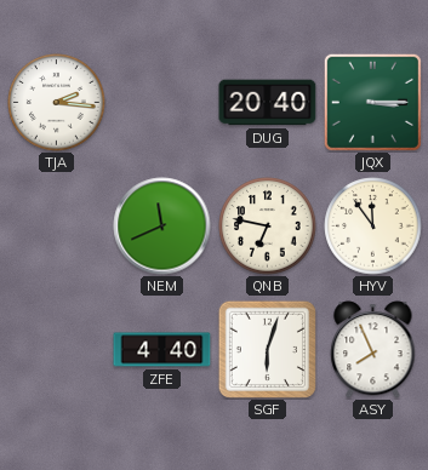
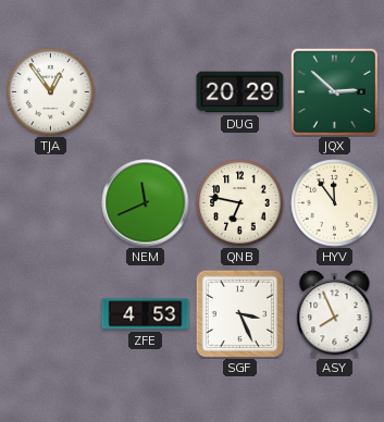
TJA: 2:16 -> 12:54
DUG: 20:40 -> 20:29
JQX: 3:15 -> 2:52
ZFE: 4:40 -> 4:53
SGF: 6:03 -> 3:26
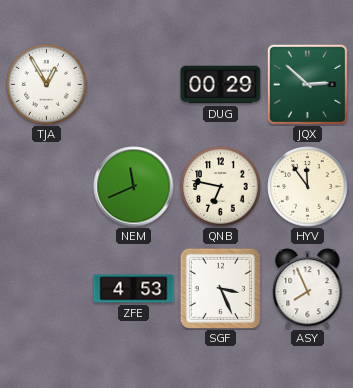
TJA: 12:54 -> 12:55
DUG: 20:29 -> 00:29
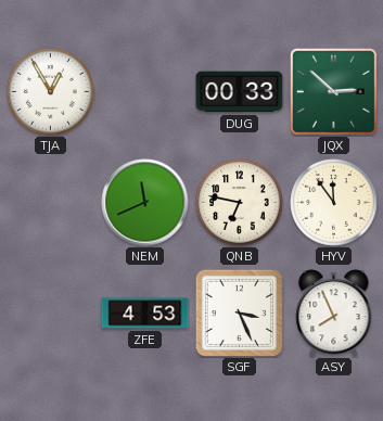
DUG: 00:29 -> 00:33
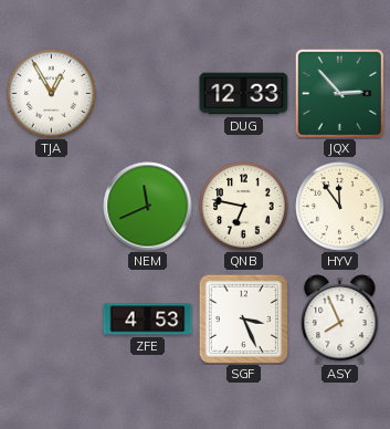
DUG: 00:33 -> 12:33
JQX: 2:52 -> 2:53
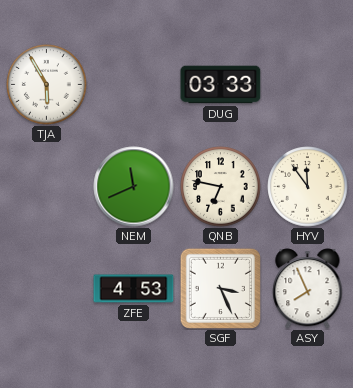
TJA: 12:55 -> 5:55
DUG: 12:33 -> 03:33
JQX: 2:53 -> none
